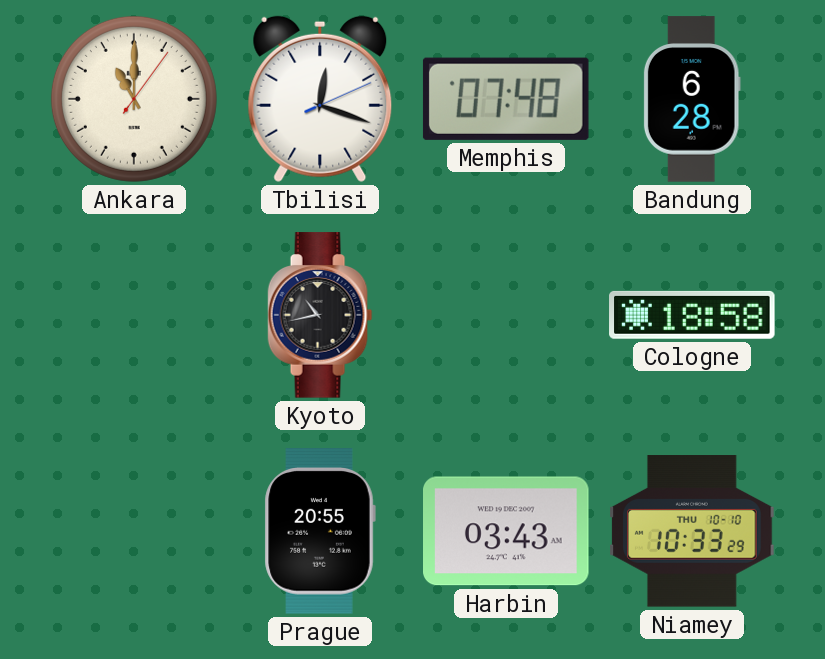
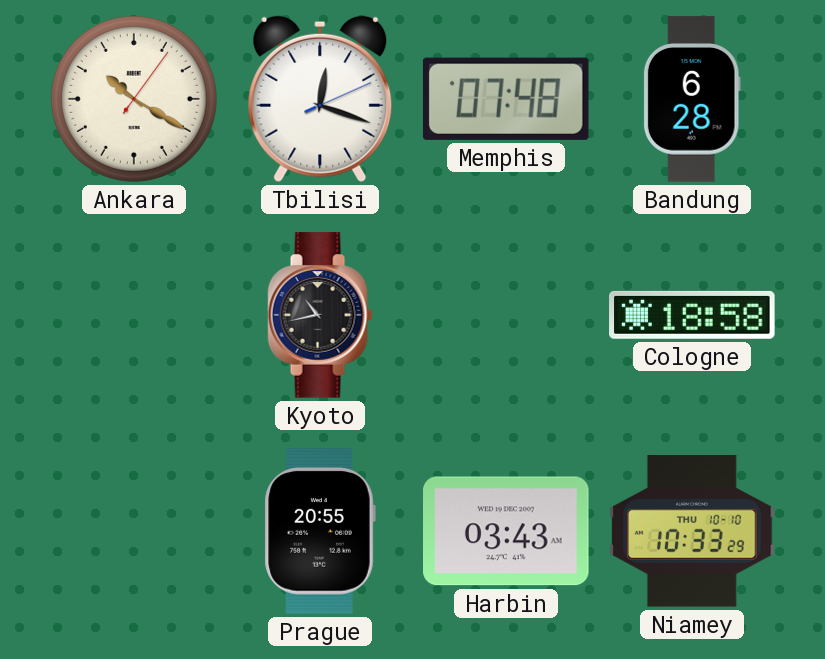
Ankara: 11:00 -> 10:20
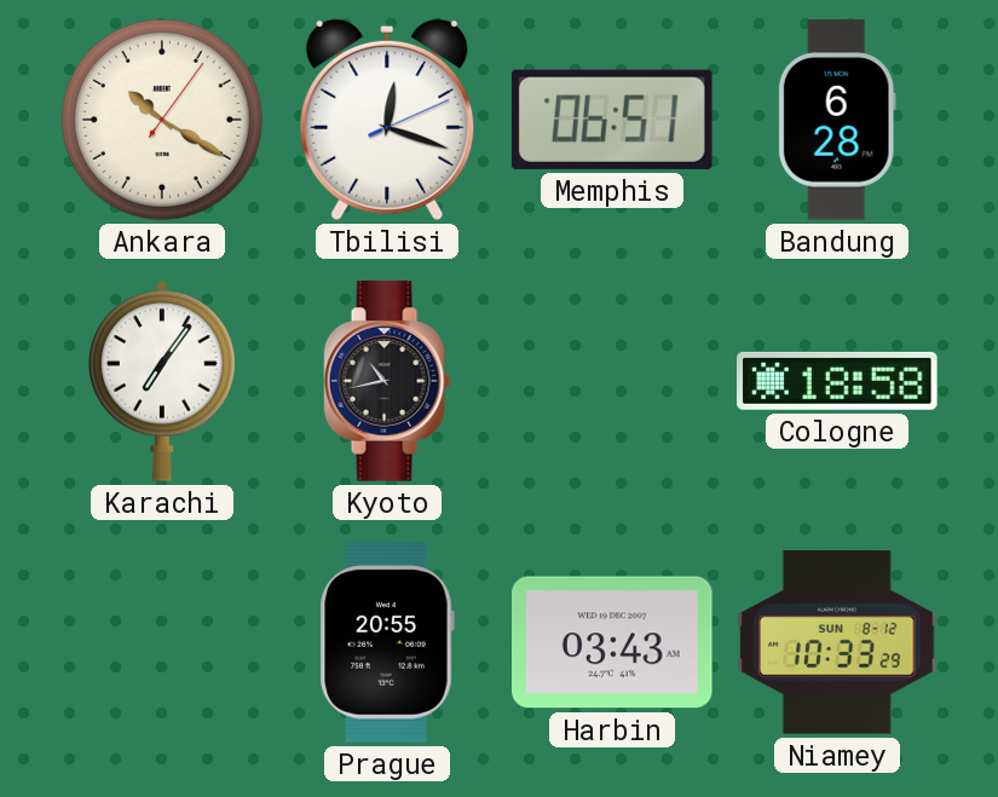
Memphis: 07:48 -> 06:51
Karachi: none -> 7:06
Niamey date: THU 10-10 -> SUN 8-12
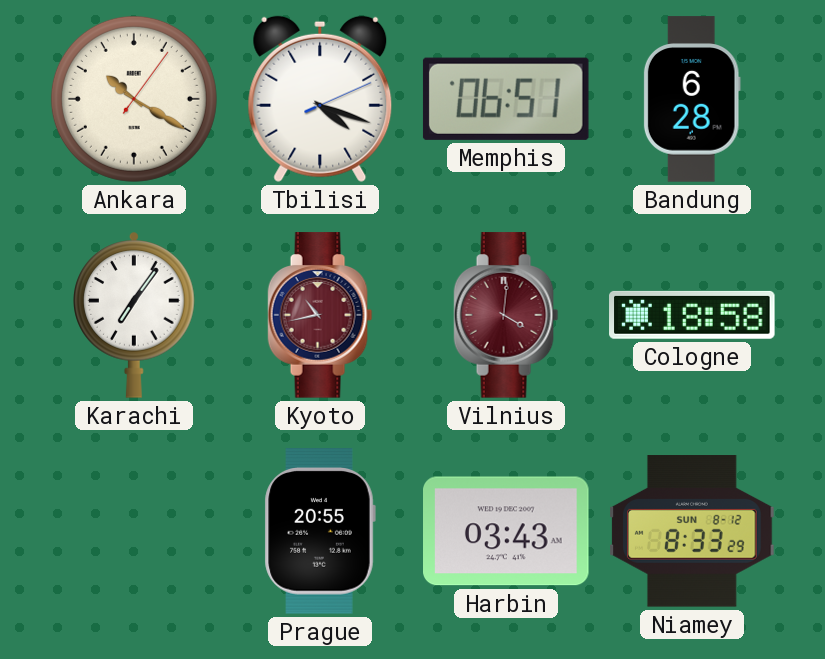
Tbilisi: 12:18 -> 4:18
Kyoto dial: black -> burgundy
Vilnius: none -> 4:01
Niamey: 10:33 -> 8:33
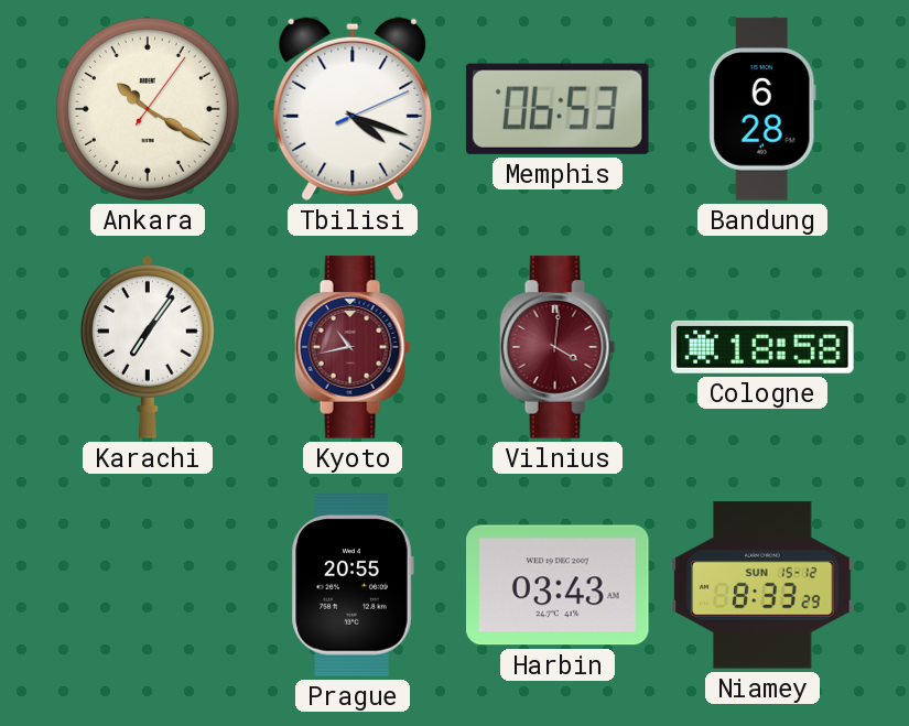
Memphis: 06:51 -> 06:53
Niamey date: SUN 8-12 -> SUN 15-12
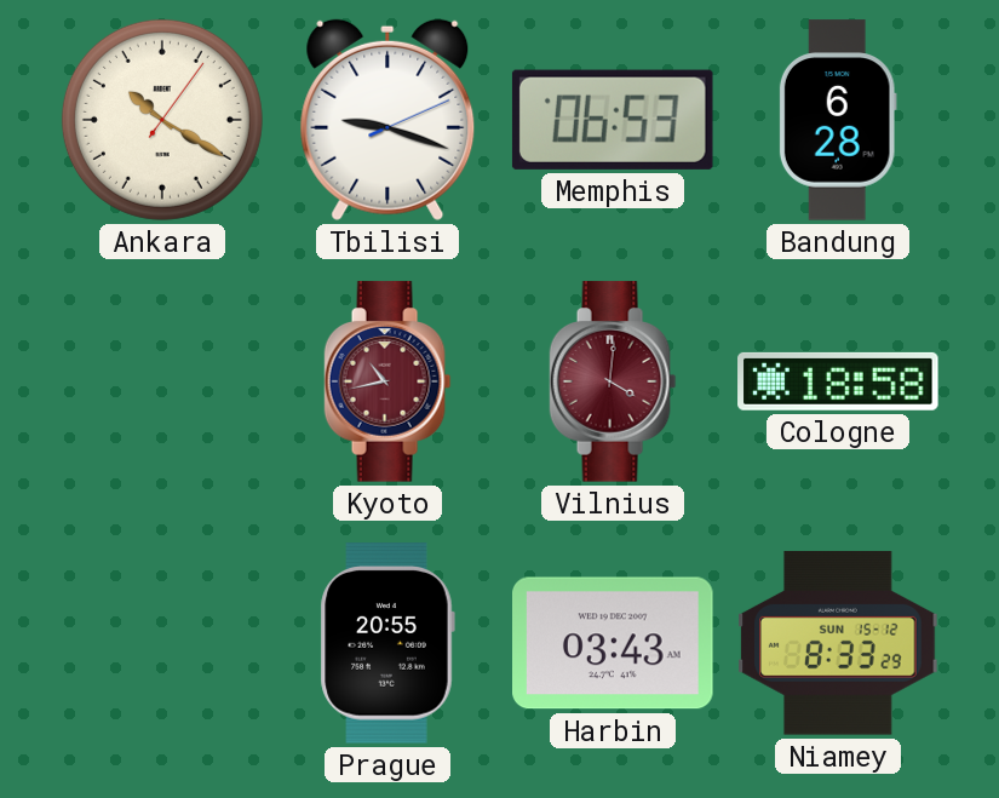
Tbilisi: 4:18 -> 9:18
Karachi: 7:06 -> none
